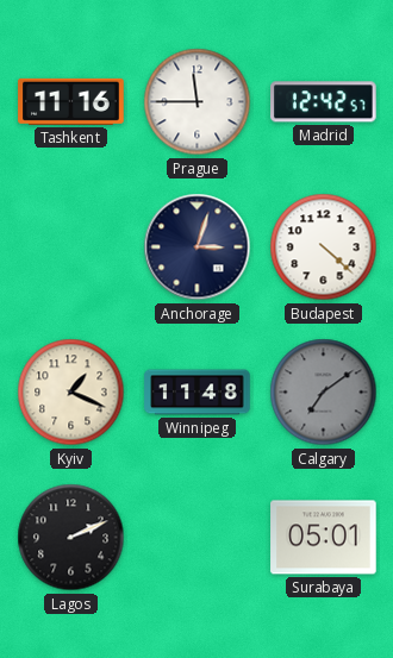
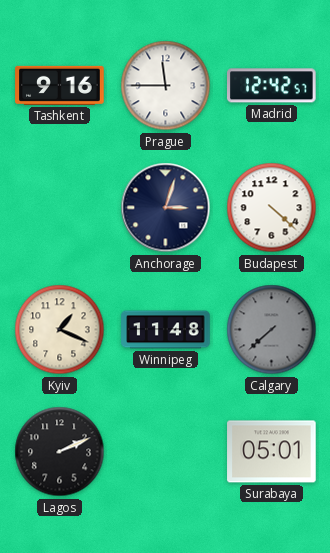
Tashkent: 11:16 -> 9:16
Calgary: 7:09 -> 7:38
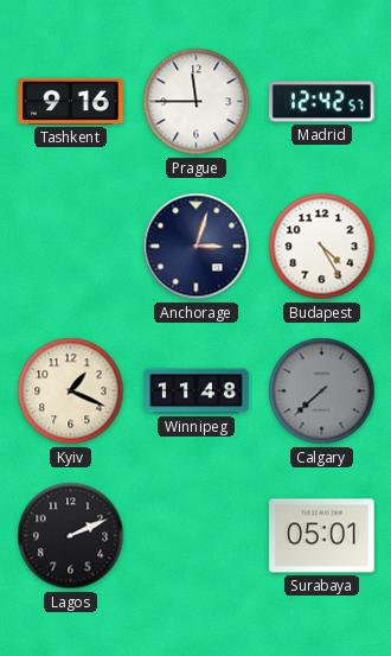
Budapest: 4:22 -> 4:25
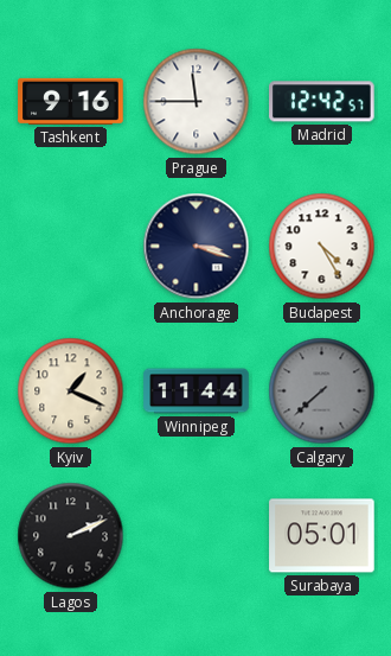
Anchorage: 3:03 -> 3:18
Winnipeg: 11:48 -> 11:44
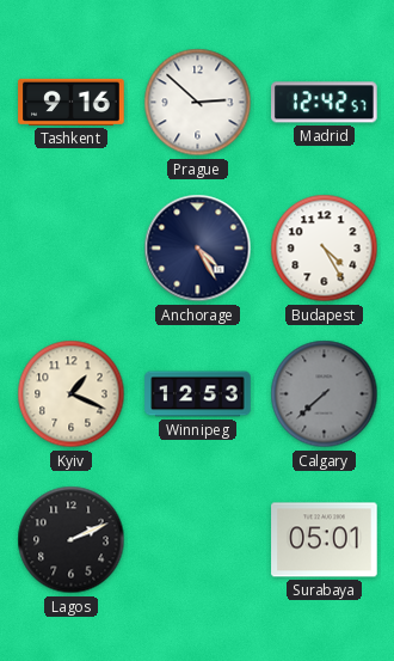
Prague: 11:45 -> 2:52
Anchorage: 3:18 -> 4:25
Winnipeg: 11:44 -> 12:53
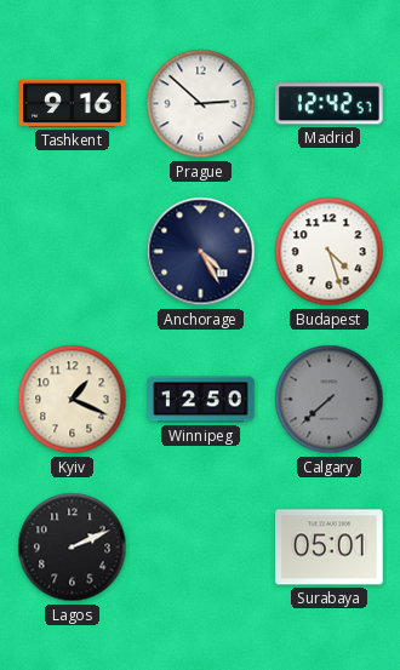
Budapest: 4:25 -> 4:27
Winnipeg: 12:53 -> 12:50
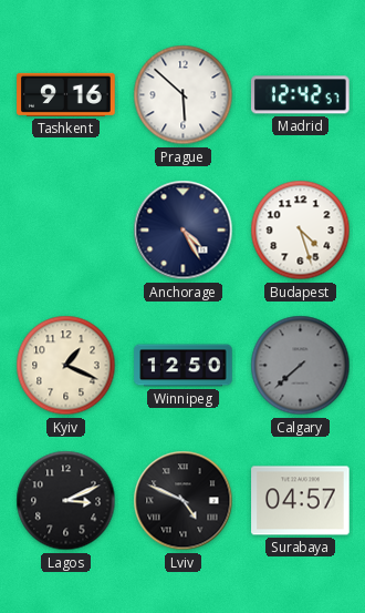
Prague: 2:52 -> 5:52
Lagos: 2:11 -> 3:11
Lviv: none -> 4:49
Surabaya: 05:01 -> 04:57
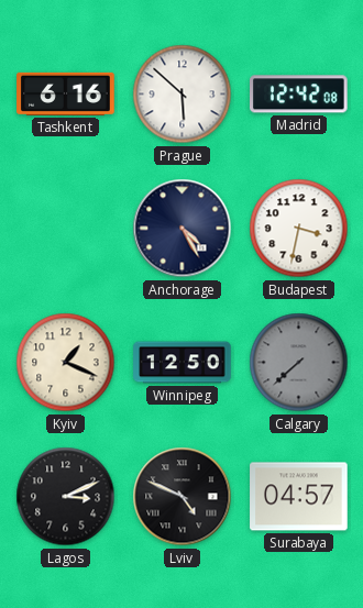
Tashkent: 9:16 -> 6:16
Madrid: 12:42:57 -> 12:42:08
Budapest: 4:27 -> 3:32
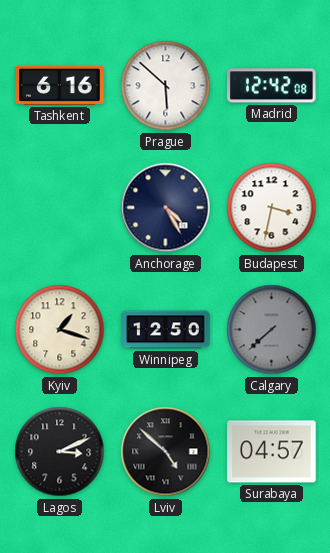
Kyiv: 1:19 -> 1:18
Lviv: 4:49 -> 4:52
